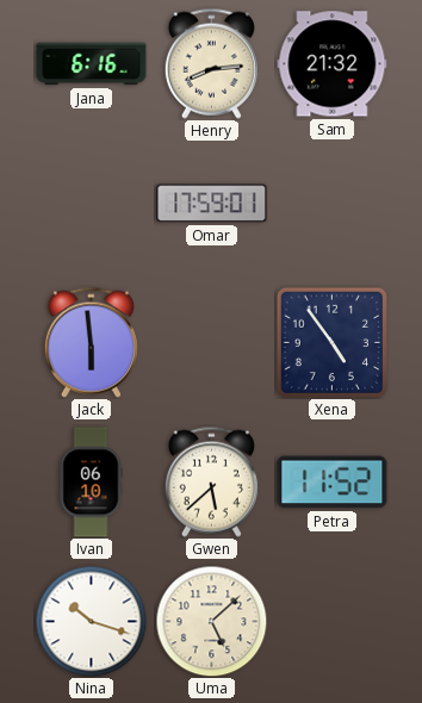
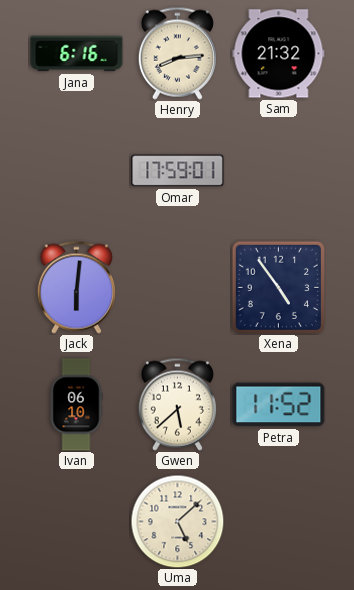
Jack: 5:59 -> 6:01
Nina: 10:18 -> none
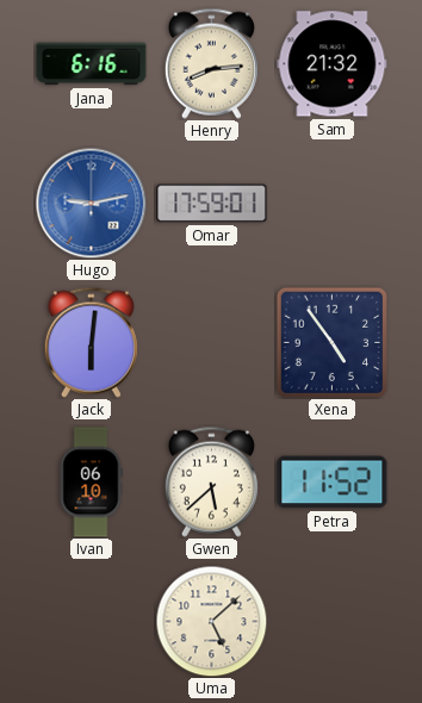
Hugo: none -> 9:13
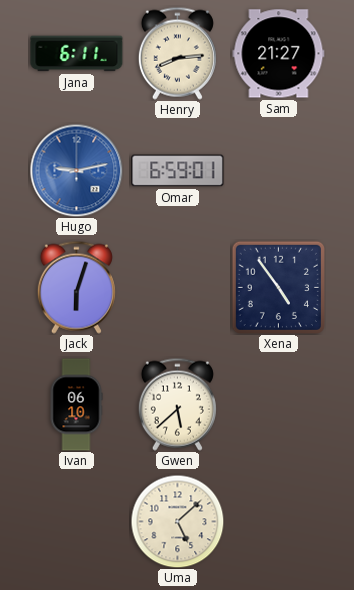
Jana: 6:16 -> 6:11
Sam: 21:32 -> 21:27
Omar: 17:59 -> 6:59
Jack: 6:01 -> 6:03
Petra: 11:52 -> none
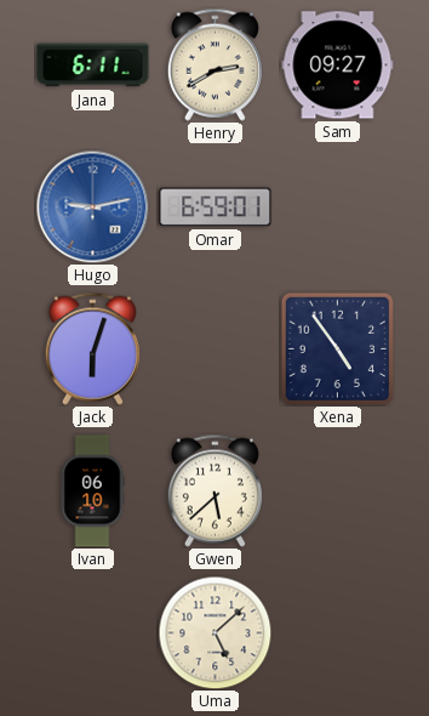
Henry: 8:14 -> 2:40
Sam: 21:27 -> 09:27
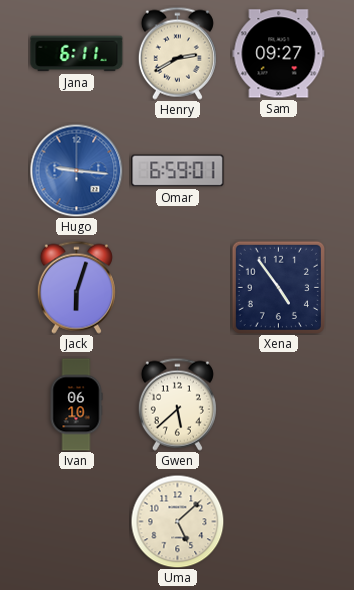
Hugo: 9:13 -> 9:16
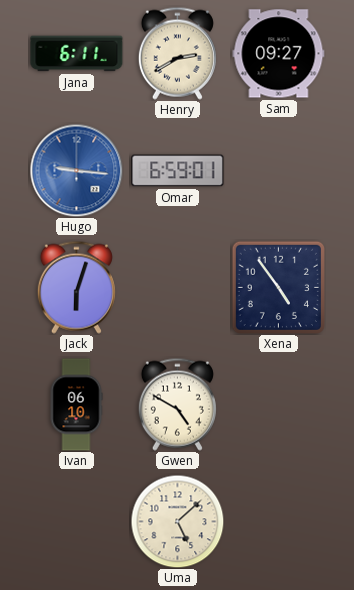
Gwen: 5:38 -> 4:50
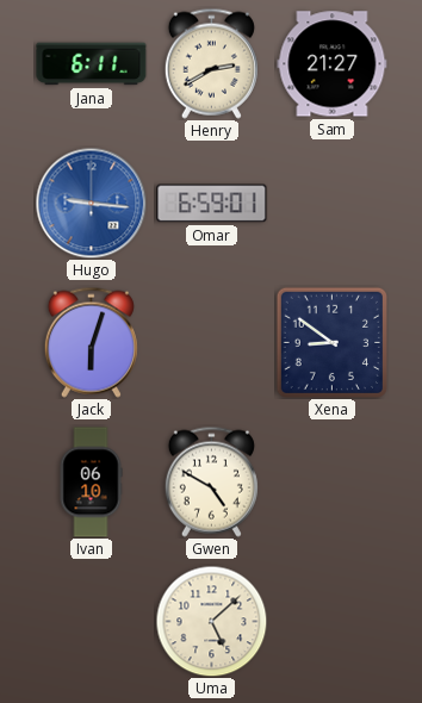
Sam: 09:27 -> 21:27
Xena: 4:54 -> 8:51
